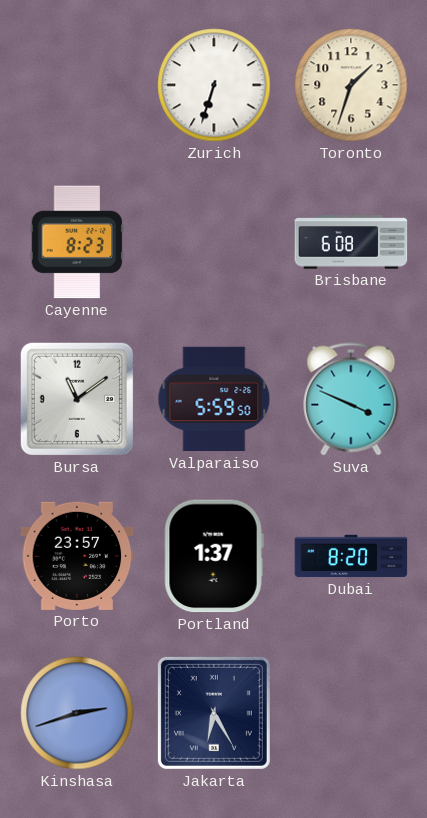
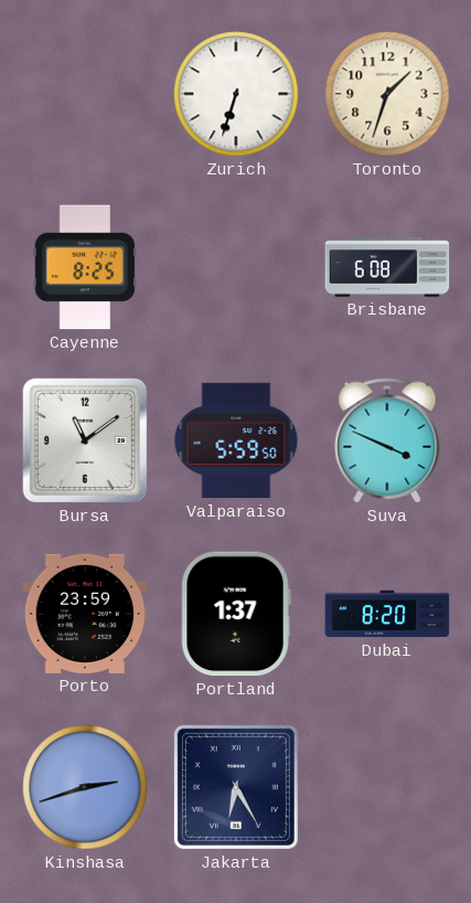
Cayenne: 8:23 -> 8:25
Porto: 23:57 -> 23:59
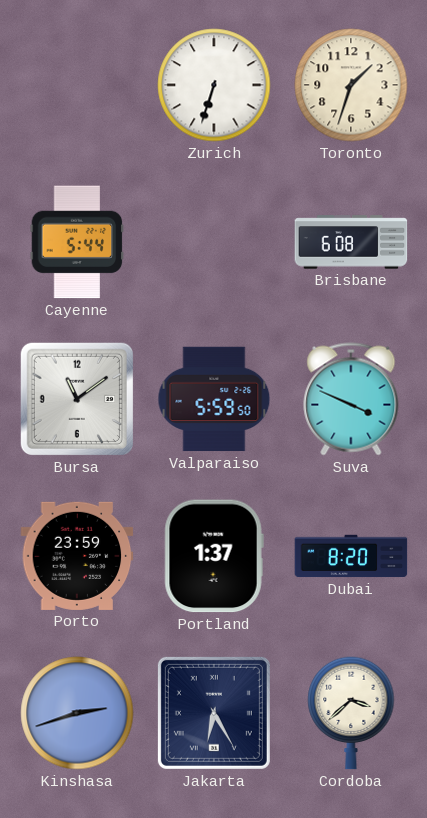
Cayenne: 8:25 -> 5:44
Cordoba: none -> 3:38
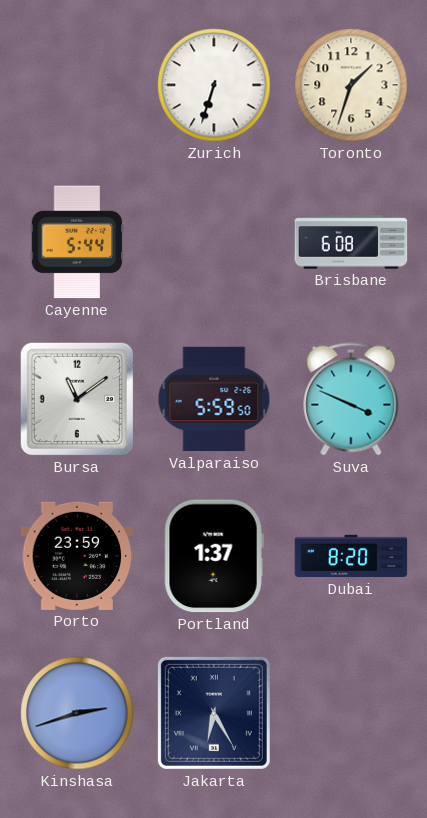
Cordoba: 3:38 -> none
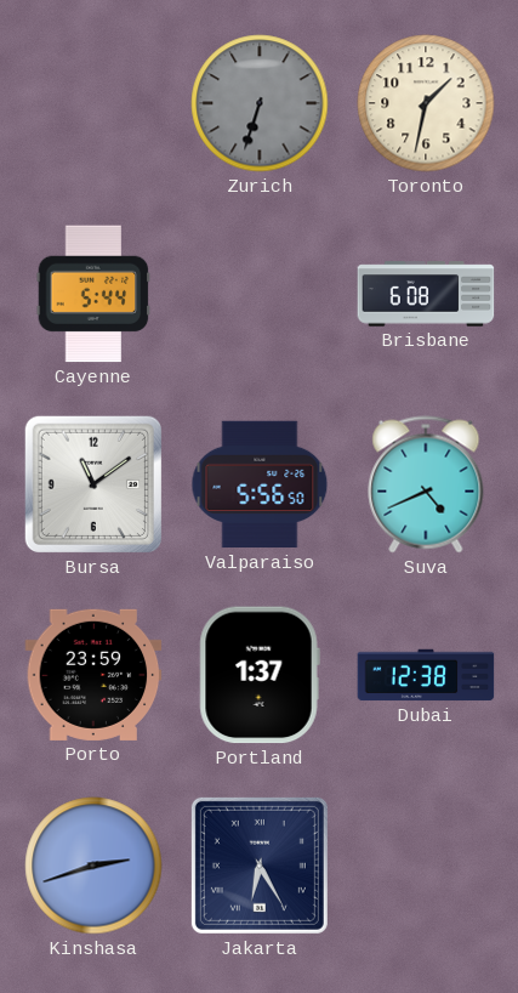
Zurich dial: white -> grey
Toronto: 1:33 -> 1:32
Valparaiso: 5:59 -> 5:56
Suva: 3:49 -> 4:41
Dubai: 8:20 -> 12:38
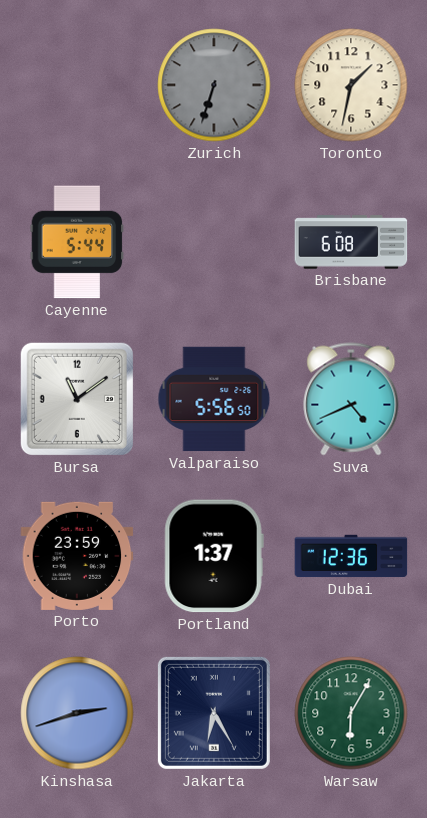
Dubai: 12:38 -> 12:36
Warsaw: none -> 6:05
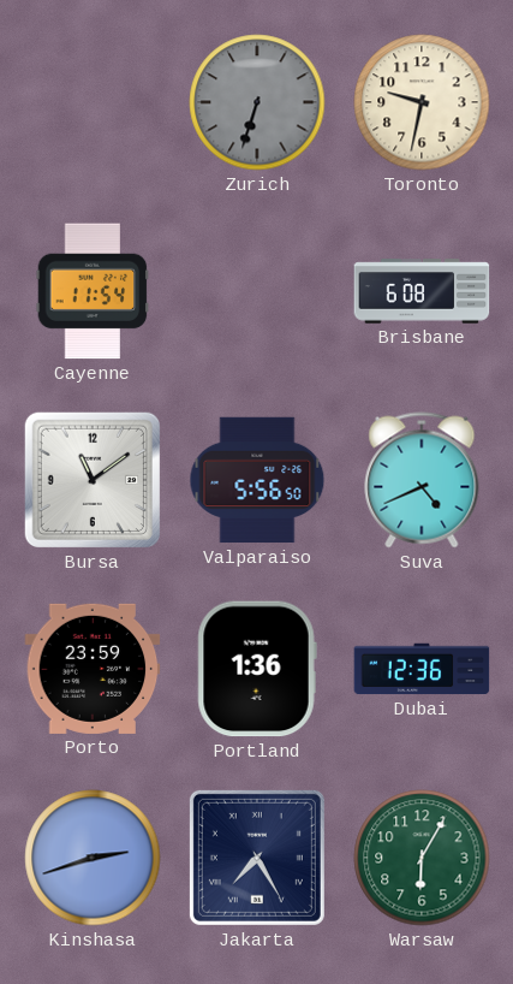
Toronto: 1:32 -> 9:32
Cayenne: 5:44 -> 11:54
Portland: 1:37 -> 1:36
Jakarta: 6:25 -> 7:25
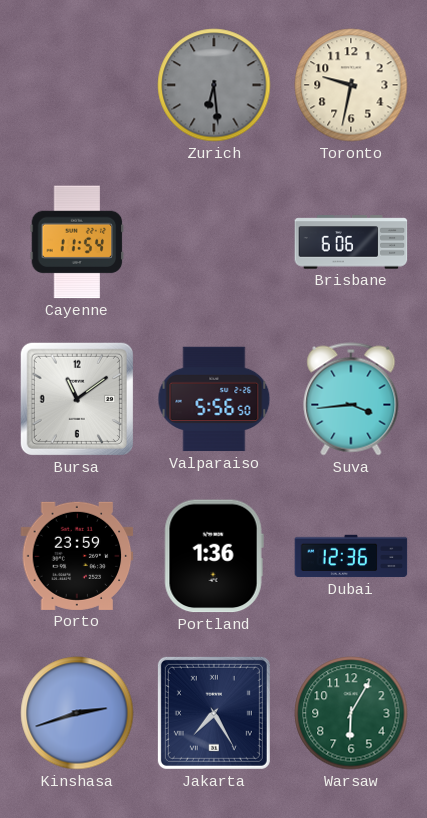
Zurich: 6:33 -> 6:29
Brisbane: 6:08 -> 6:06
Suva: 4:41 -> 3:44
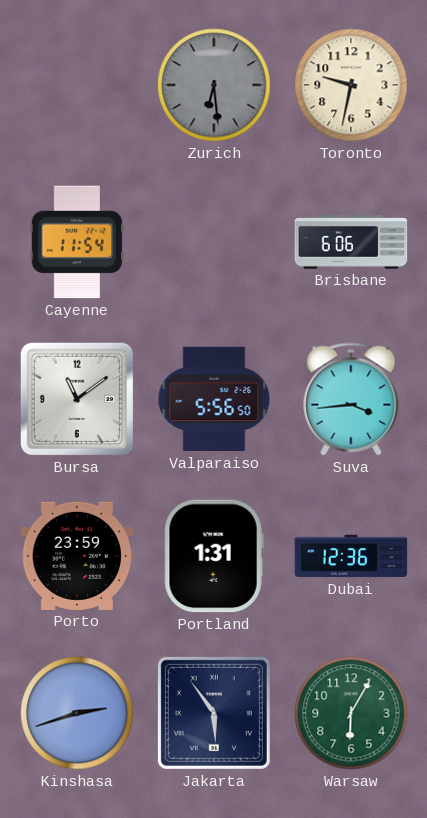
Portland: 1:36 -> 1:31
Jakarta: 7:25 -> 5:54
